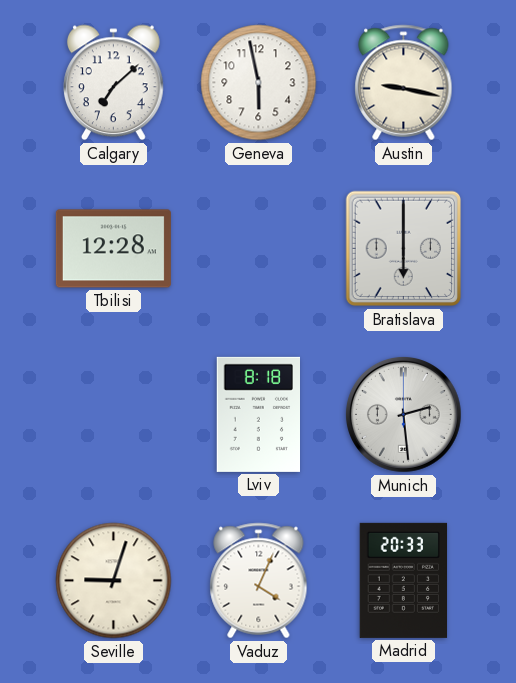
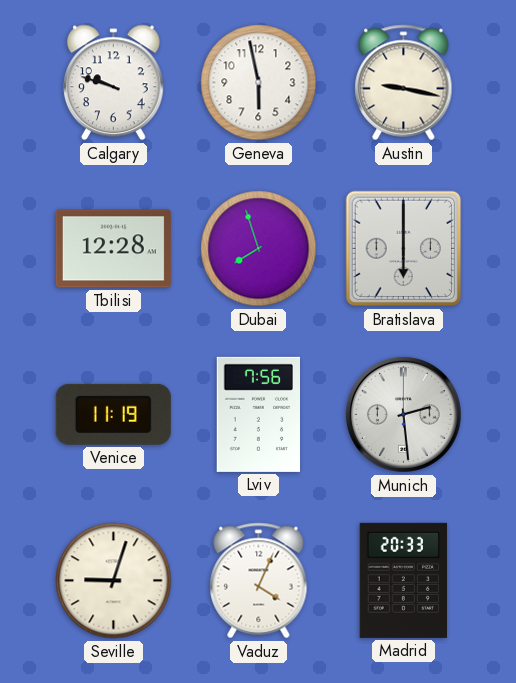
Calgary: 7:08 -> 9:48
Dubai: none -> 7:57
Venice: none -> 11:19
Lviv: 8:18 -> 7:56
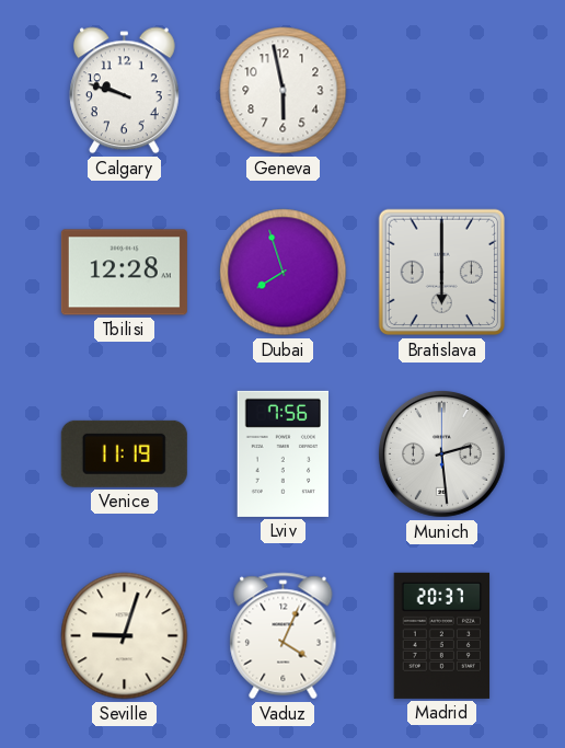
Austin: 9:17 -> none
Madrid: 20:33 -> 20:37
